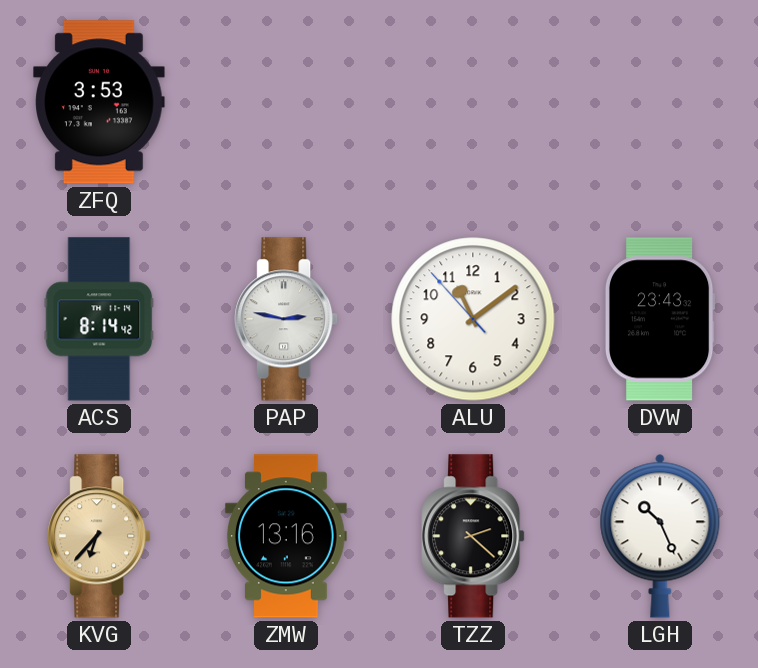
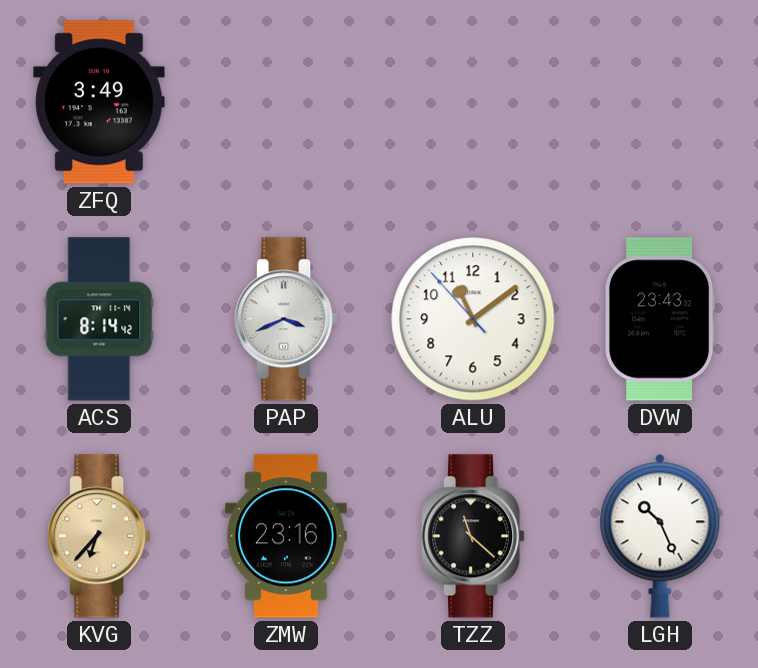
ZFQ: 3:53 -> 3:49
PAP: 2:47 -> 3:41
ZMW: 13:16 -> 23:16
TZZ: 2:22 -> 11:22
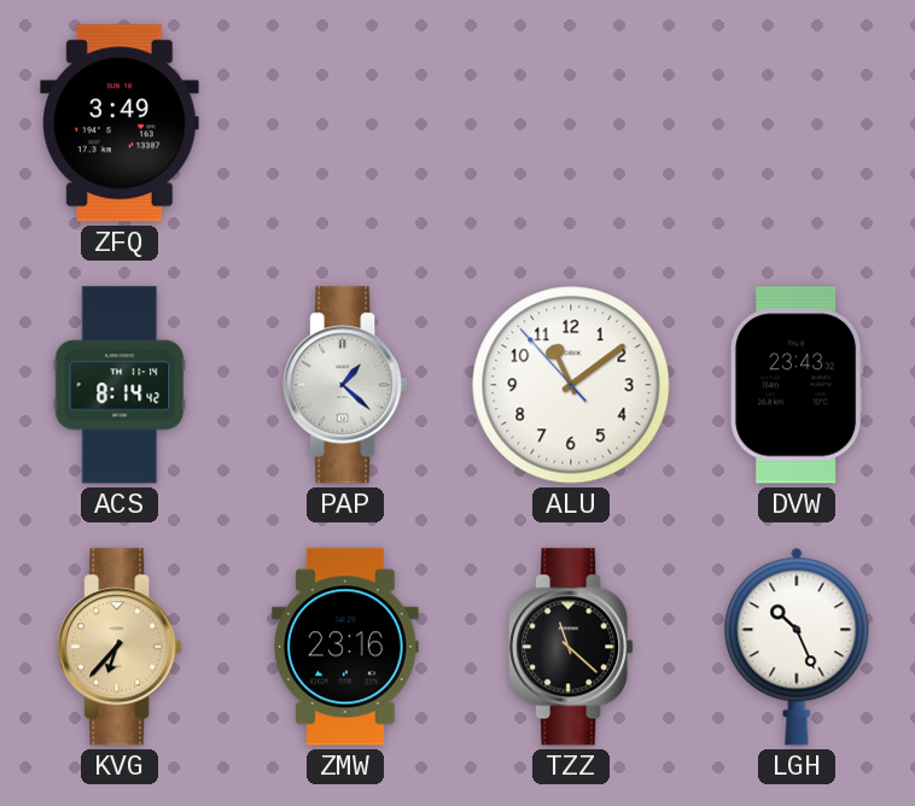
PAP: 3:41 -> 1:22
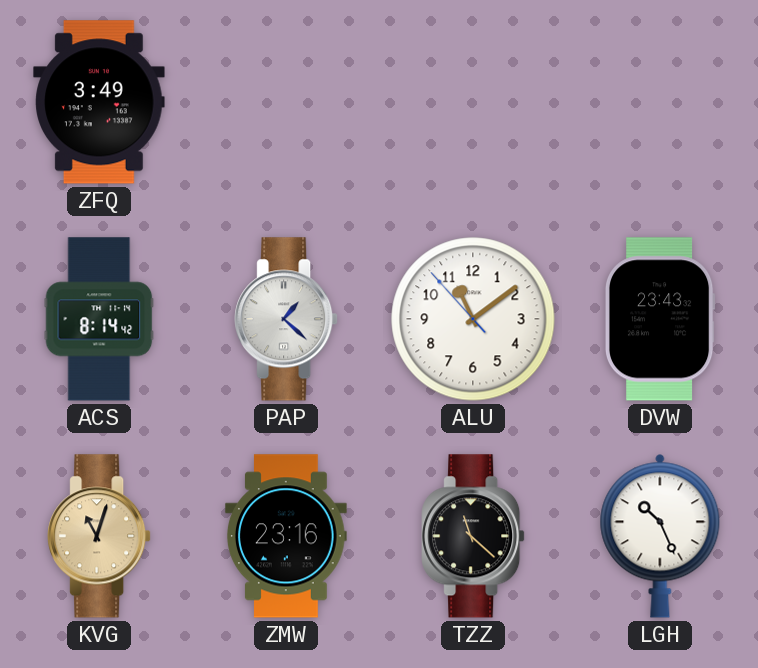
KVG: 6:37 -> 11:03
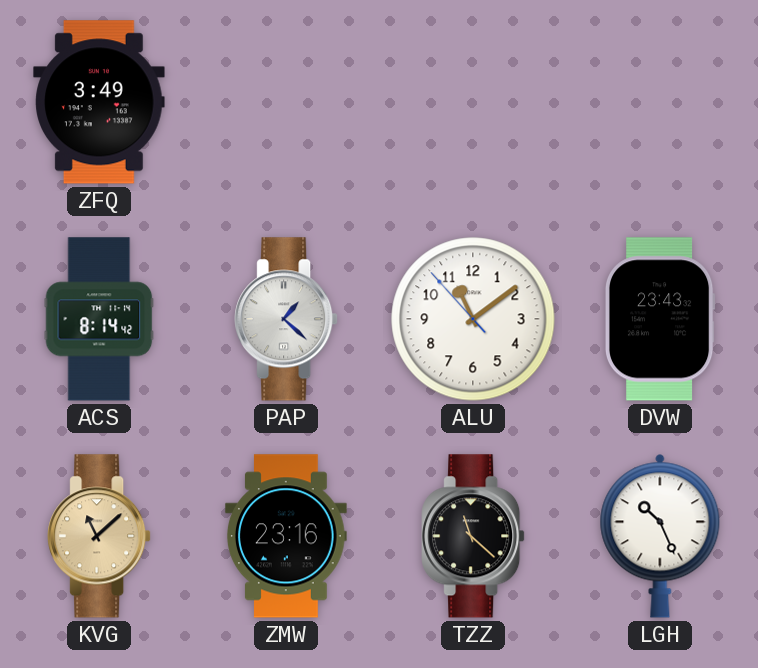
KVG: 11:03 -> 11:08
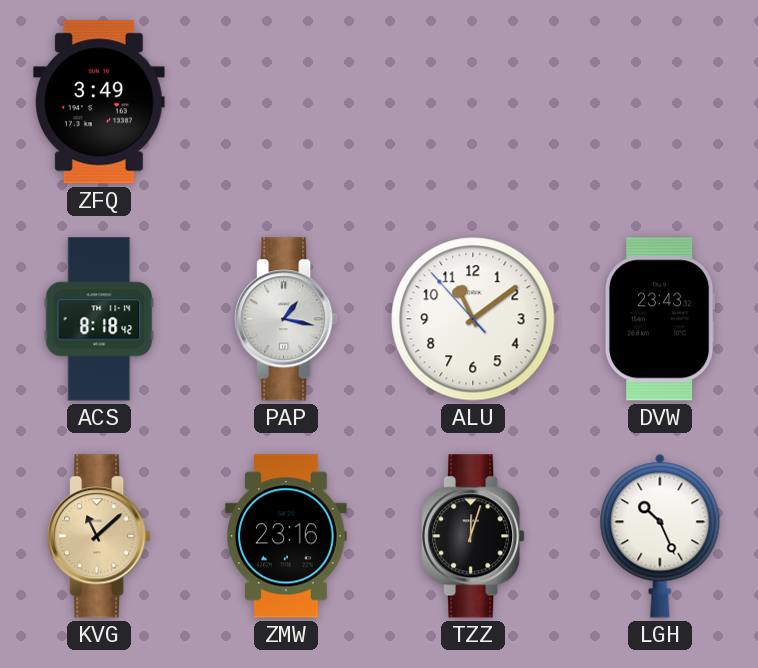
ACS: 8:14 -> 8:18
PAP: 1:22 -> 1:17
TZZ: 11:22 -> 12:03
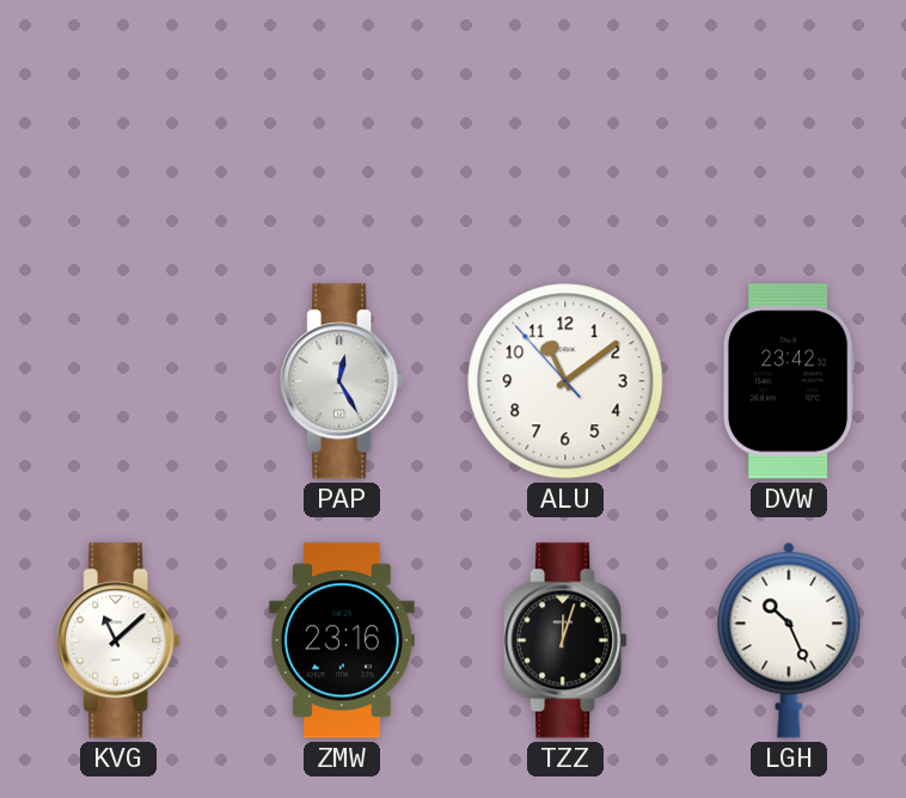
ZFQ: 3:49 -> none
ACS: 8:18 -> none
PAP: 1:17 -> 12:25
DVW: 23:43 -> 23:42
KVG dial: champagne -> white
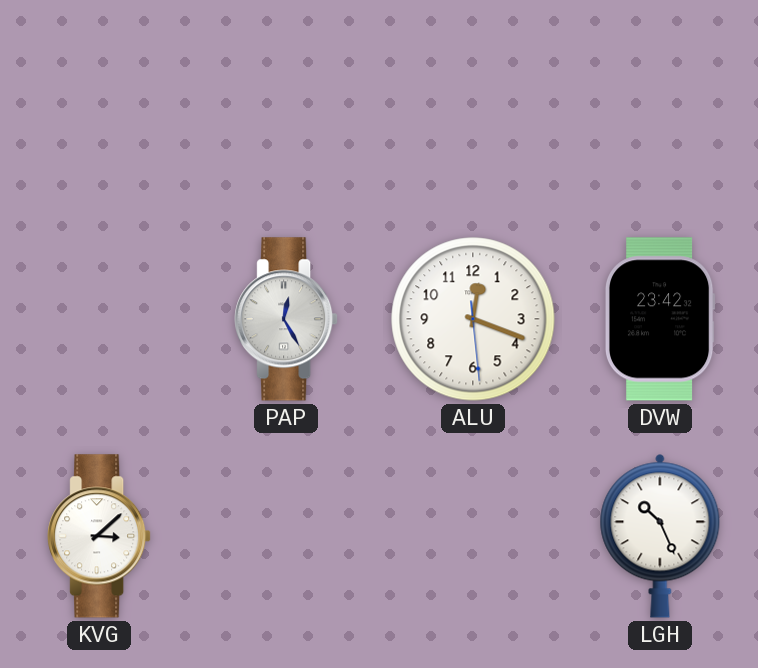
ALU: 11:08 -> 12:18
KVG: 11:08 -> 3:08
ZMW: 23:16 -> none
TZZ: 12:03 -> none
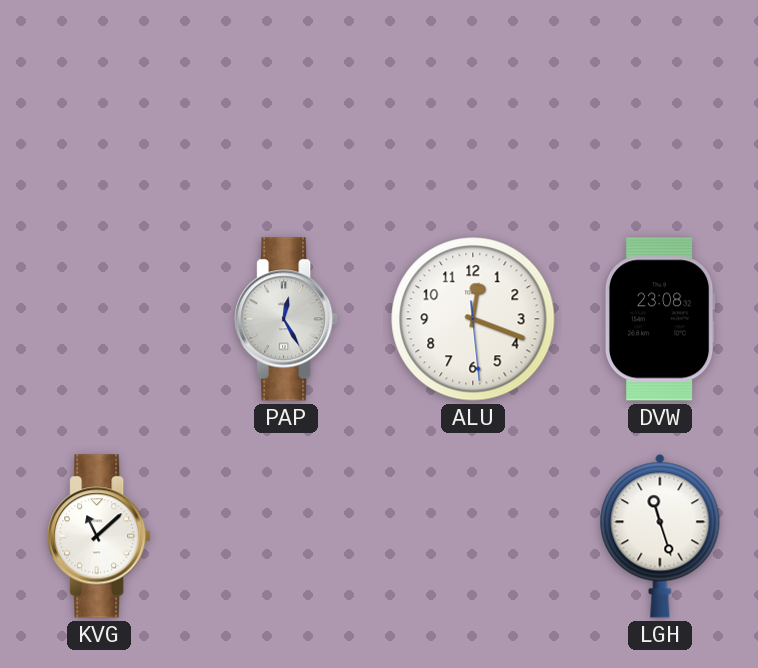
DVW: 23:42 -> 23:08
KVG: 3:08 -> 11:08
LGH: 10:26 -> 11:27
